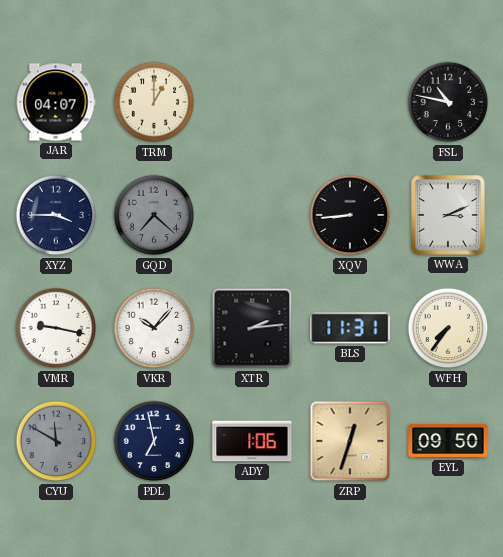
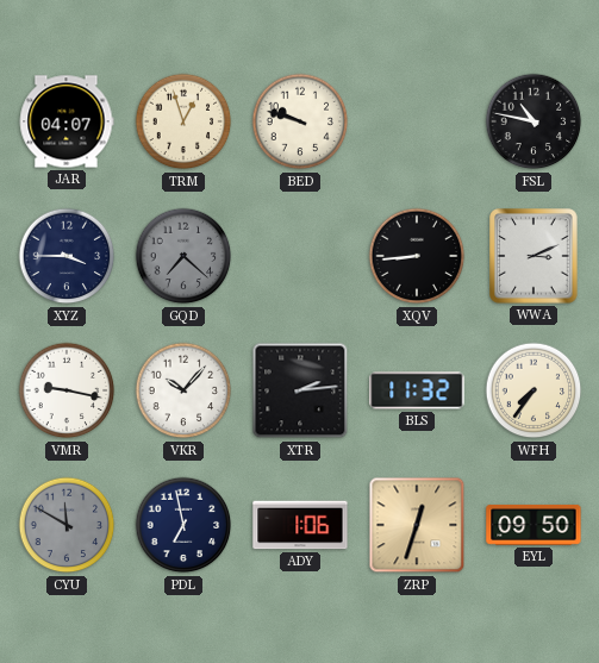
TRM: 1:00 -> 12:57
BED: none -> 9:48
BLS: 11:31 -> 11:32
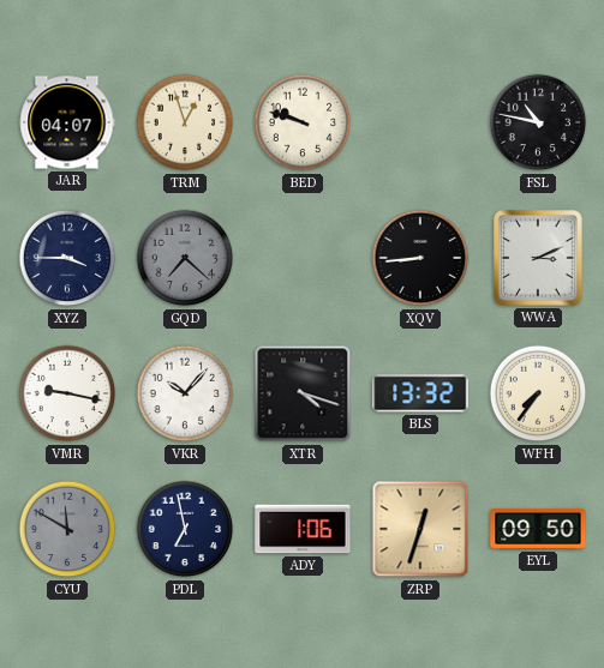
XTR: 2:14 -> 4:18
BLS: 11:32 -> 13:32
